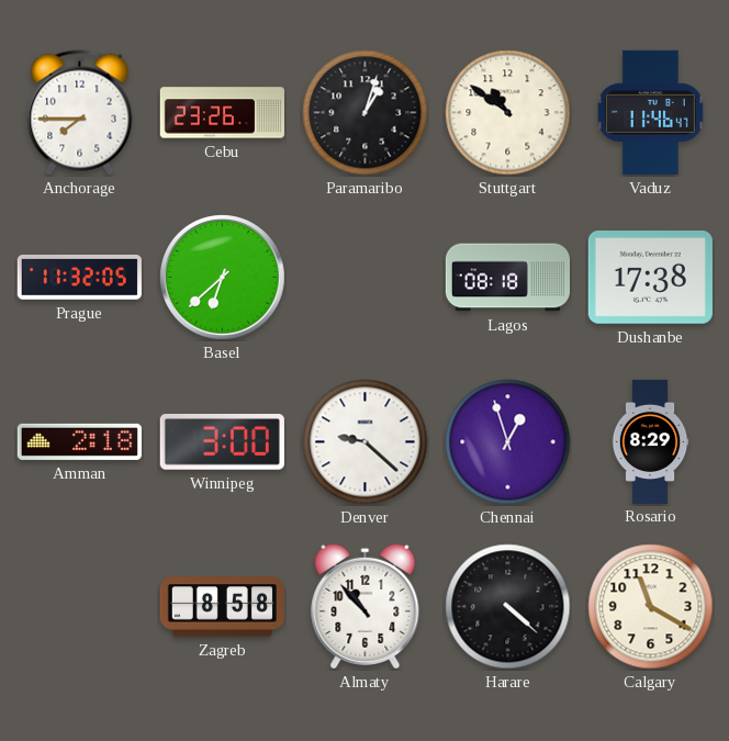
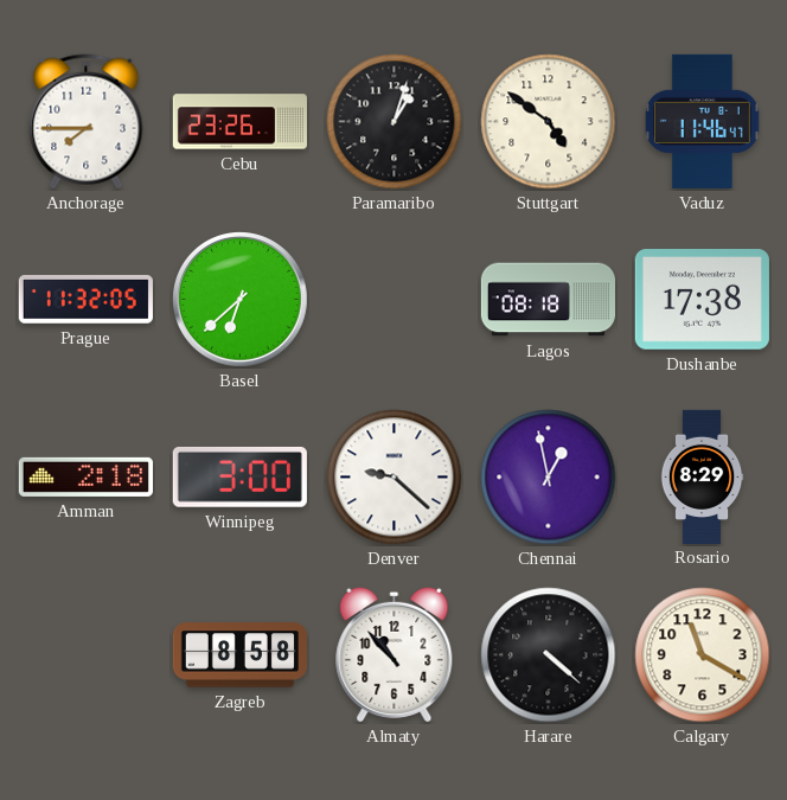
Stuttgart: 10:51 -> 4:51
Chennai: 12:57 -> 12:58
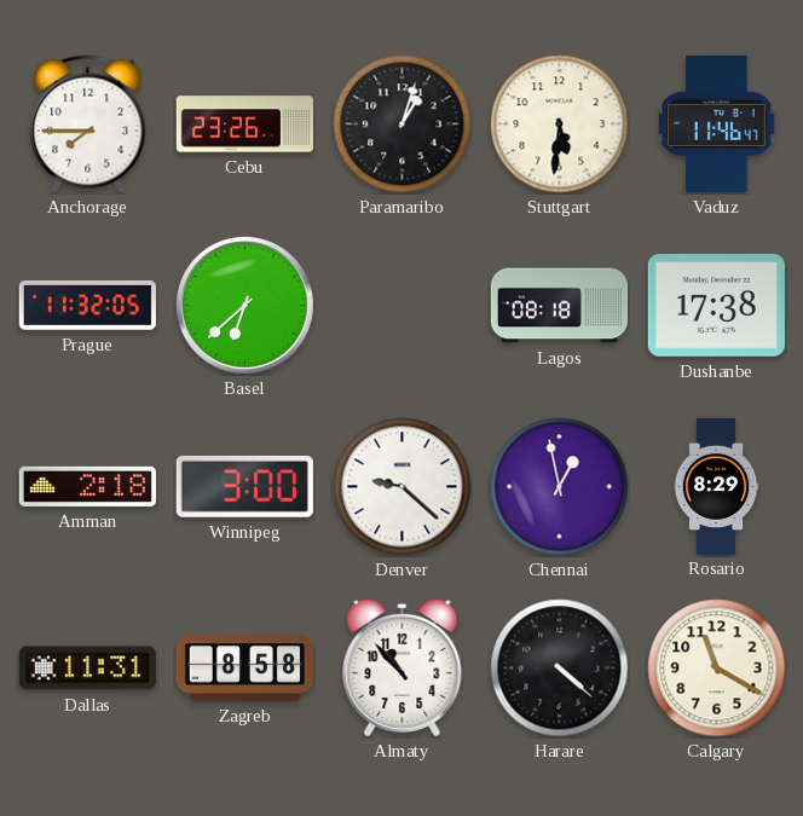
Stuttgart: 4:51 -> 5:31
Dallas: none -> 11:31
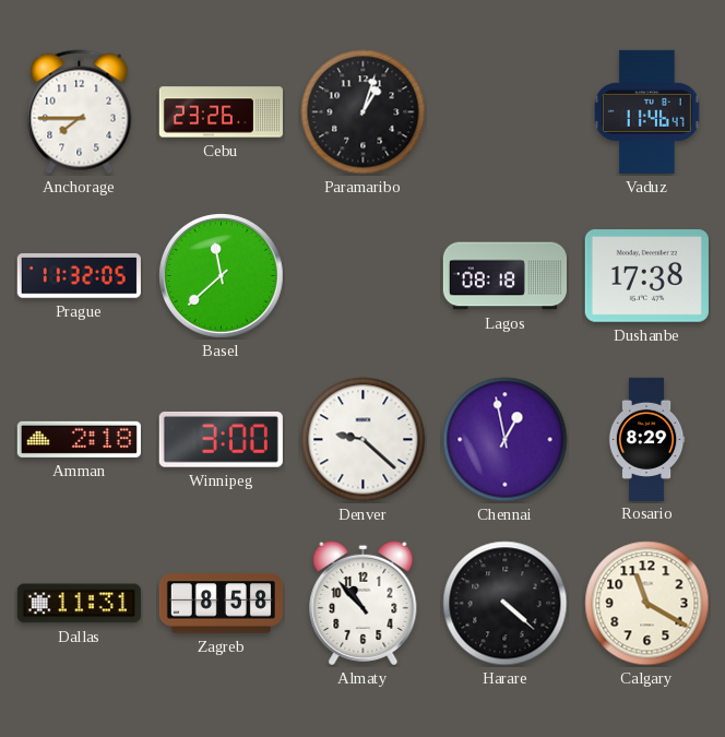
Stuttgart: 5:31 -> none
Basel: 6:38 -> 11:38
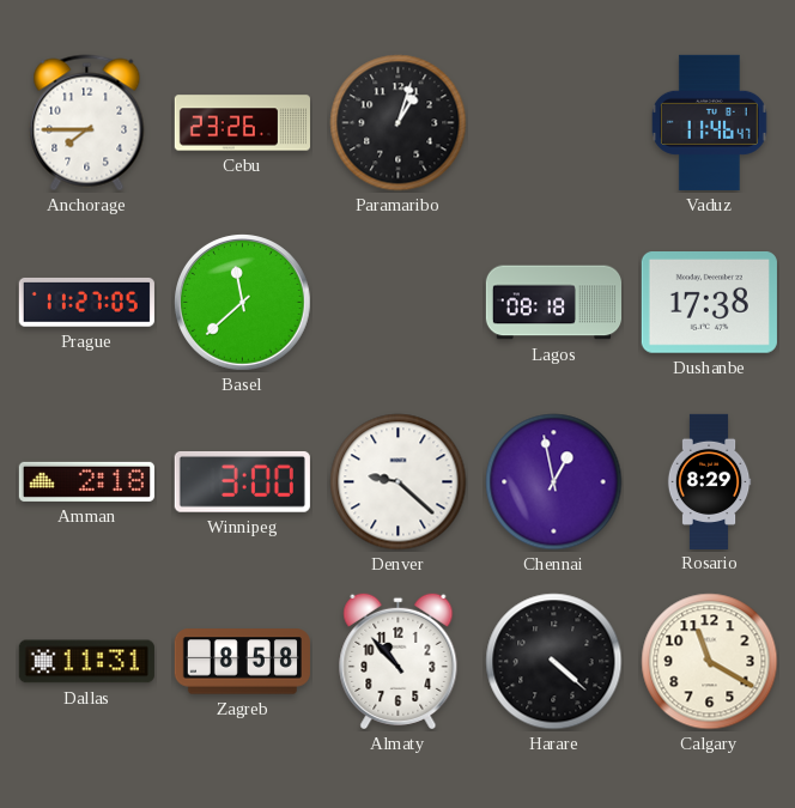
Prague: 11:32 -> 11:27
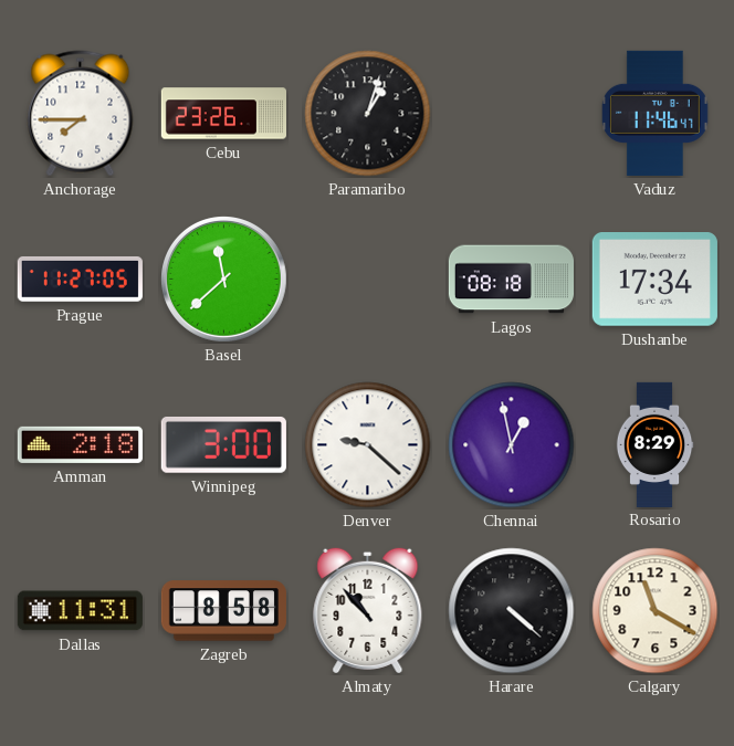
Dushanbe: 17:38 -> 17:34
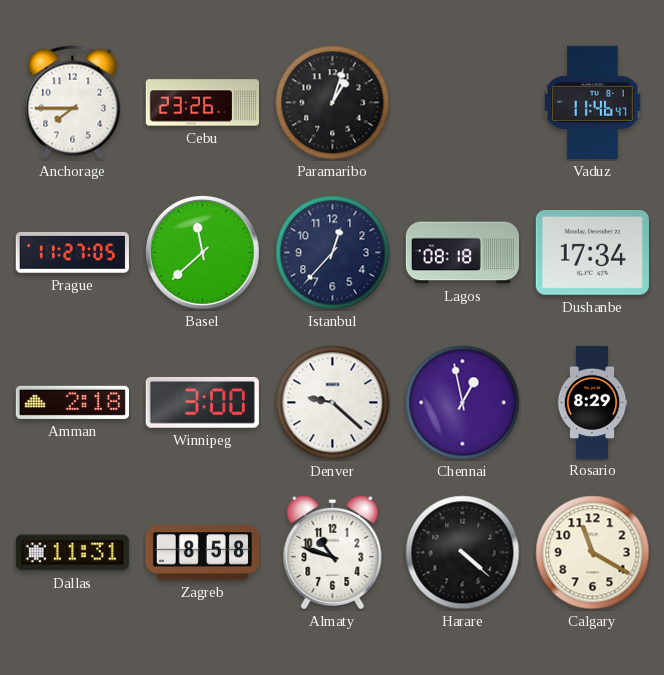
Istanbul: none -> 12:37
Almaty: 10:53 -> 10:48
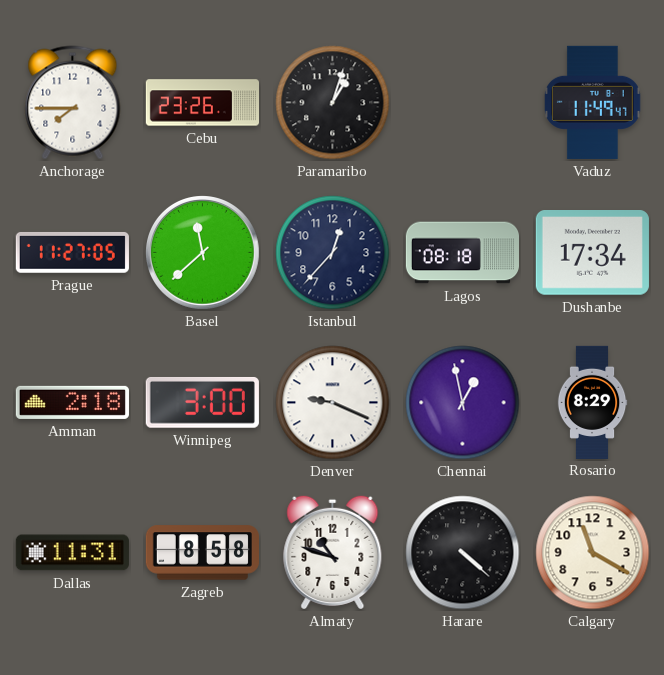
Vaduz: 11:46 -> 11:49
Denver: 9:22 -> 9:19
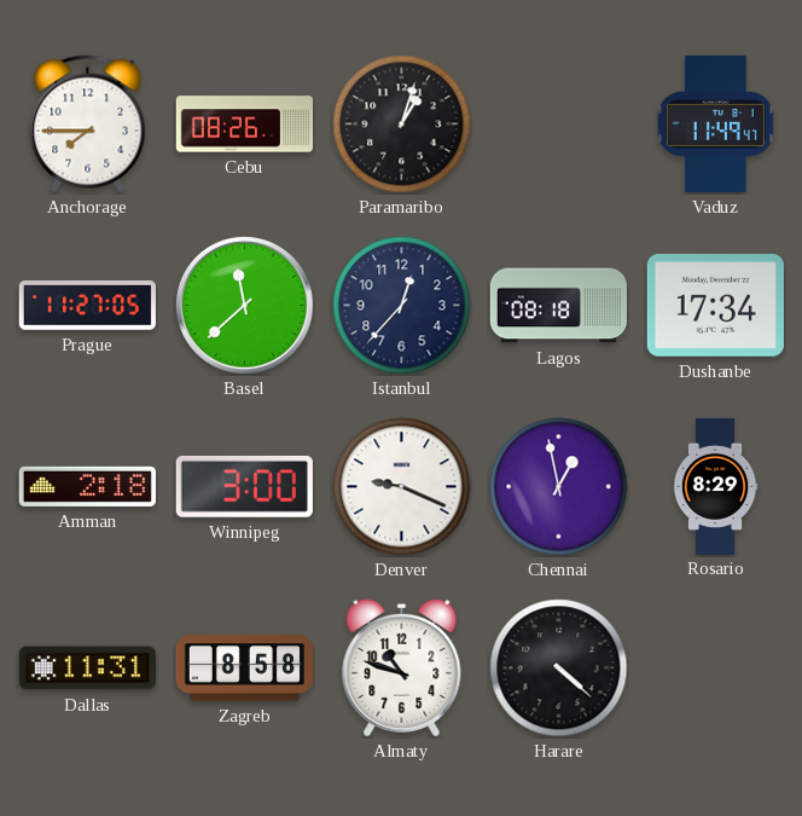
Cebu: 23:26 -> 08:26
Calgary: 11:20 -> none
